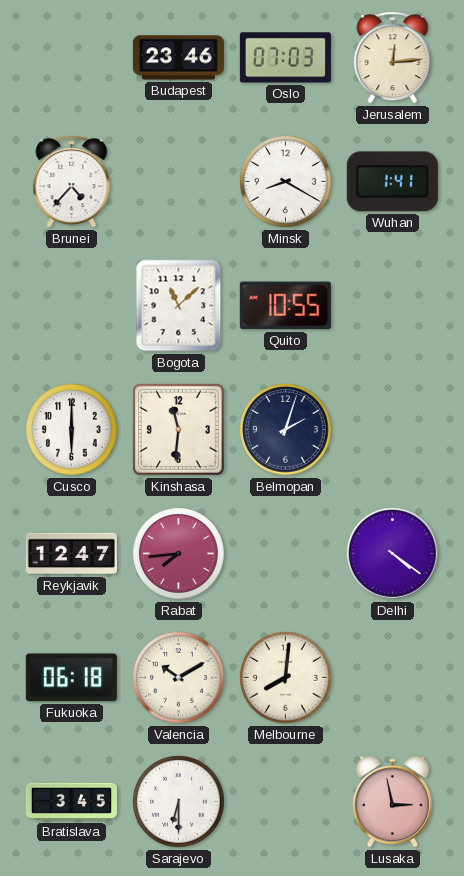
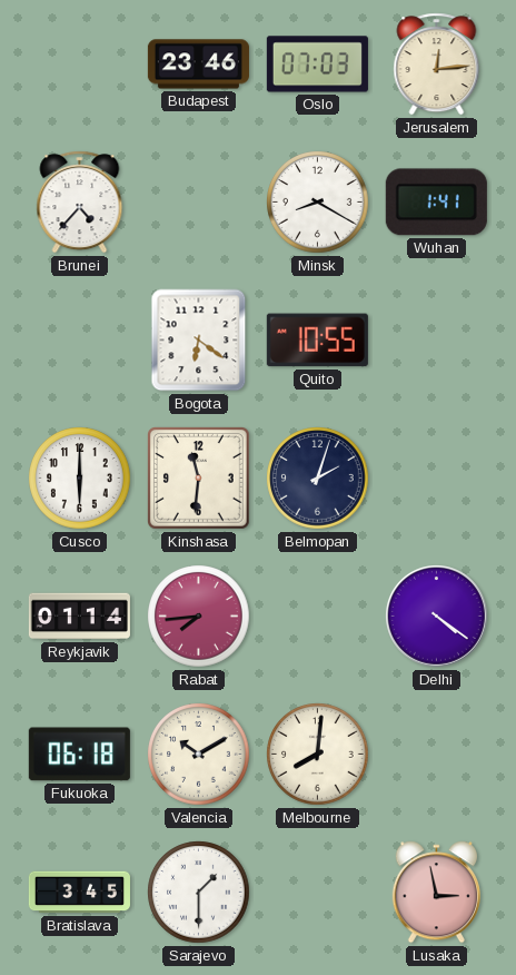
Bogota: 11:08 -> 6:21
Reykjavik: 12:47 -> 01:14
Sarajevo: 6:30 -> 1:30
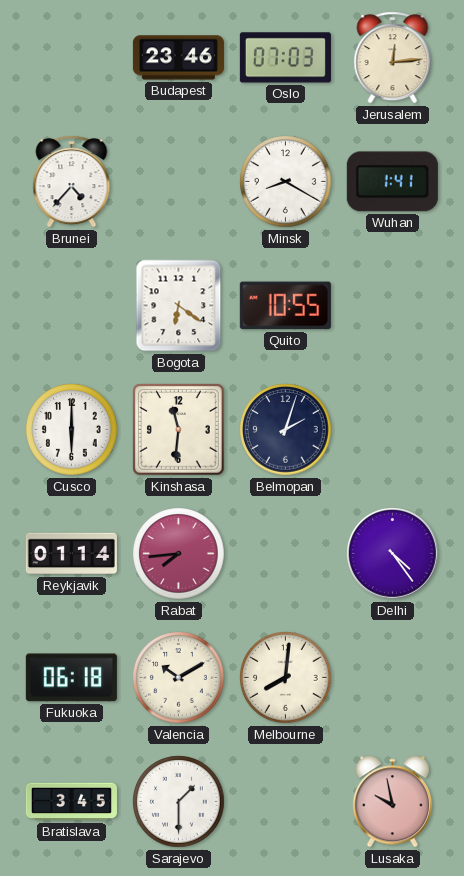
Delhi: 4:21 -> 4:24
Lusaka: 2:58 -> 9:58
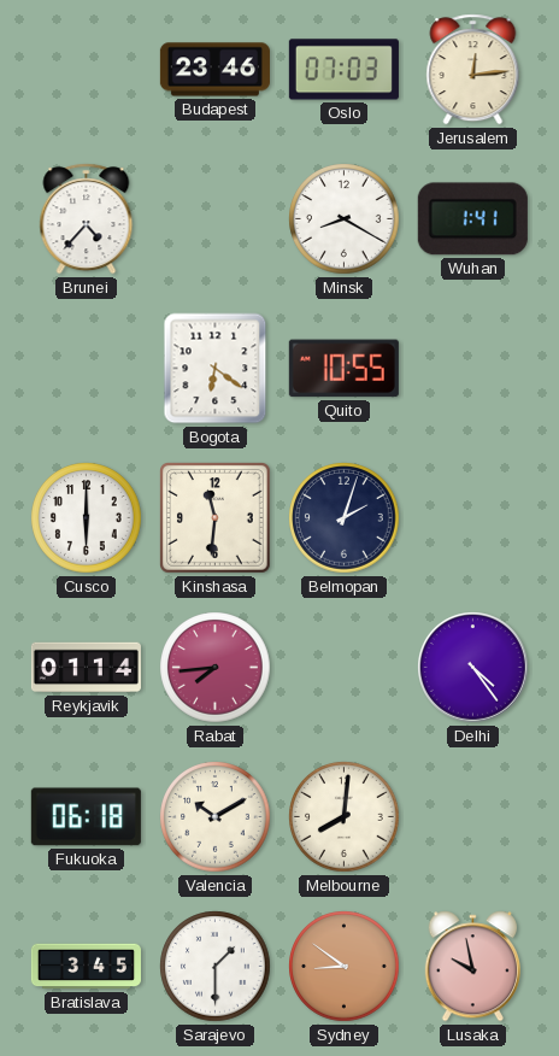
Sydney: none -> 8:51
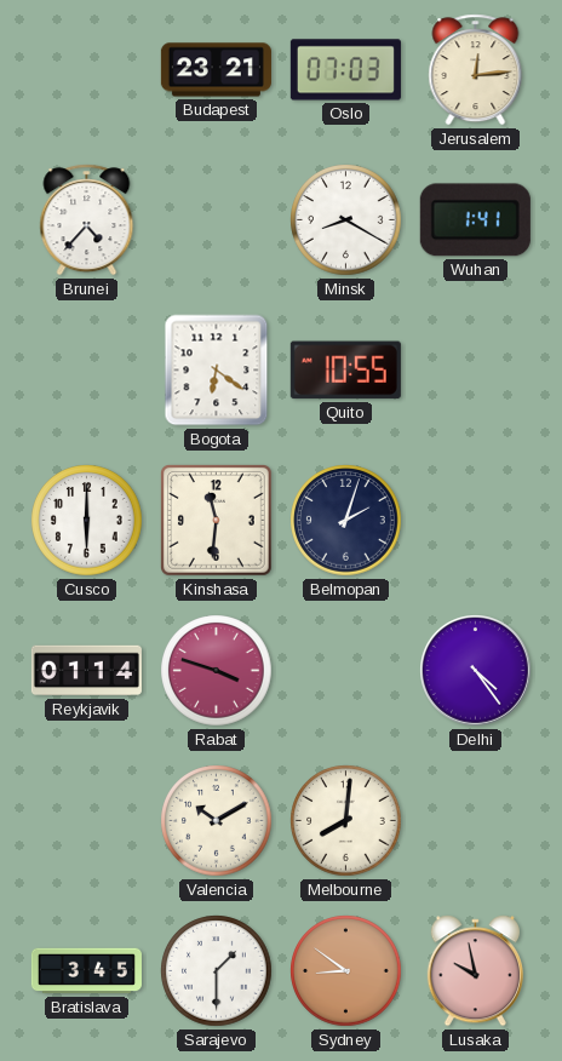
Budapest: 23:46 -> 23:21
Rabat: 7:44 -> 3:48
Fukuoka: 06:18 -> none
